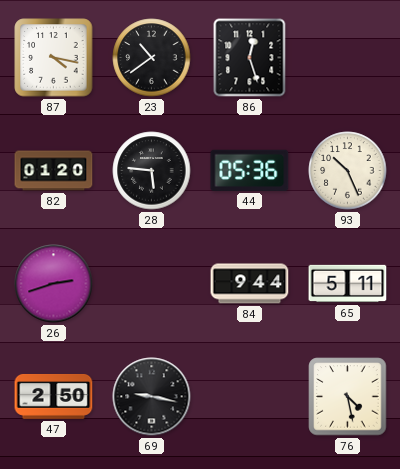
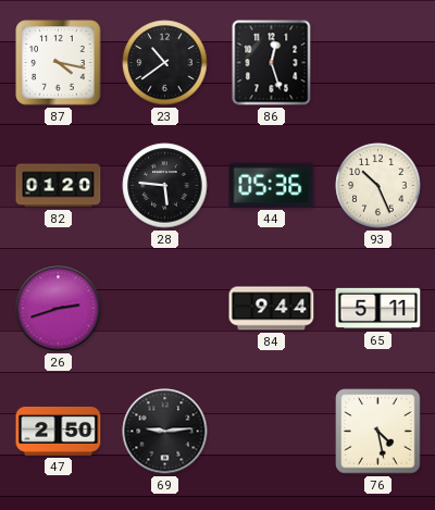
69: 9:17 -> 9:14
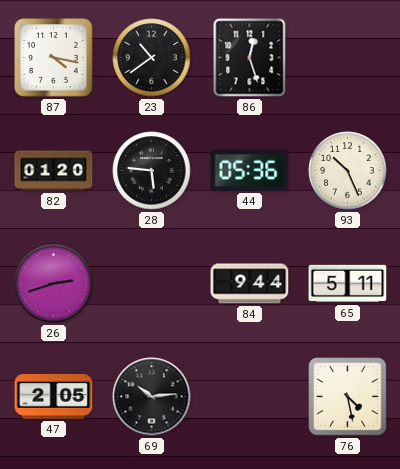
47: 2:50 -> 2:05
69: 9:14 -> 10:14
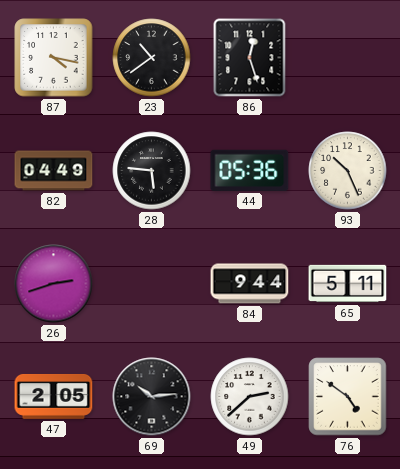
82: 01:20 -> 04:49
49: none -> 2:38
76: 4:28 -> 4:51
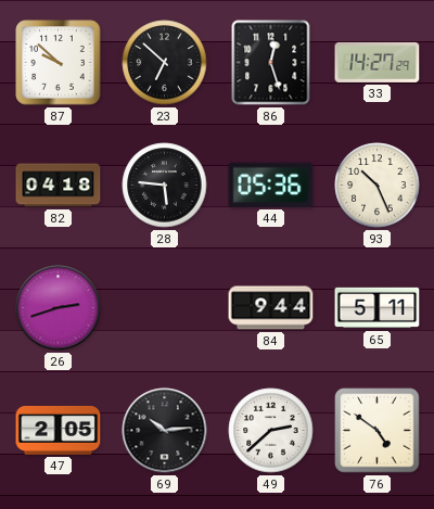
87: 4:17 -> 9:52
23: 10:39 -> 6:52
33: none -> 14:27
82: 04:49 -> 04:18
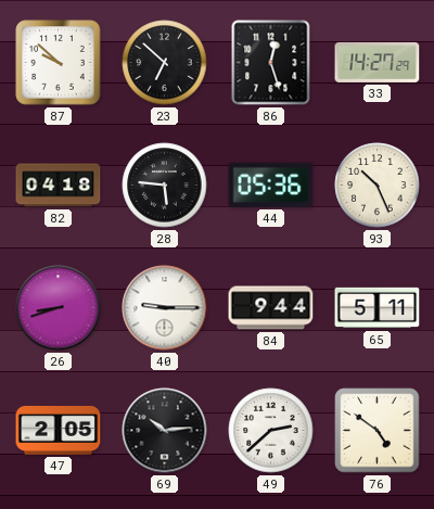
26: 2:42 -> 8:42
40: none -> 9:15
